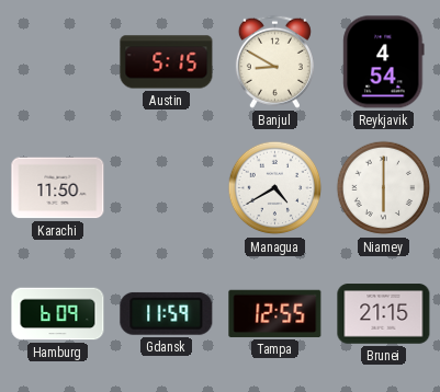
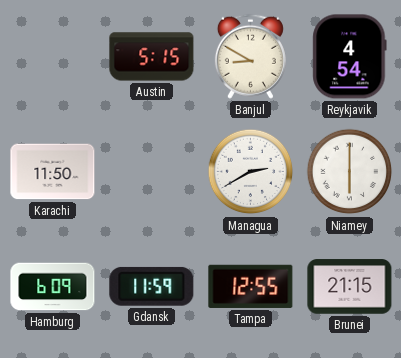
Managua: 4:40 -> 2:40
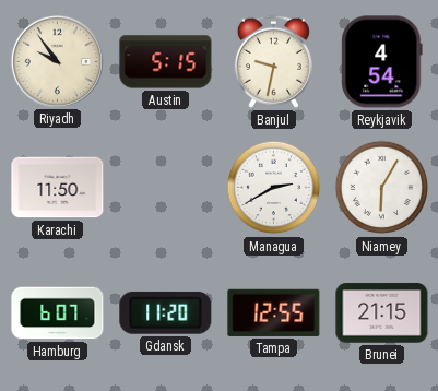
Riyadh: none -> 9:54
Banjul: 8:50 -> 9:32
Niamey: 6:00 -> 6:05
Hamburg: 6:09 -> 6:07
Gdansk: 11:59 -> 11:20
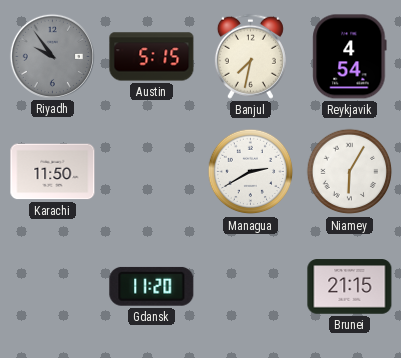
Riyadh dial: cream -> grey
Banjul: 9:32 -> 7:32
Hamburg: 6:07 -> none
Tampa: 12:55 -> none
